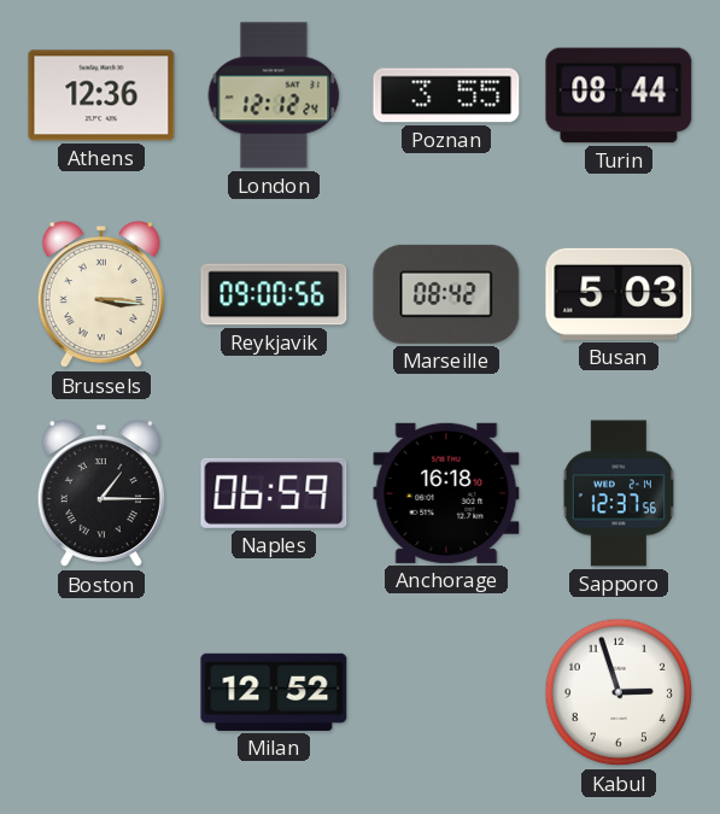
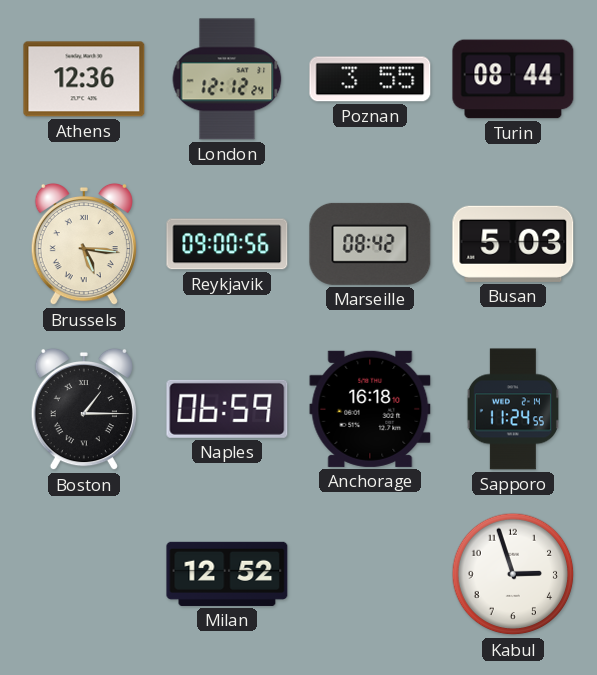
Brussels: 3:16 -> 5:16
Sapporo: 12:37 -> 11:24
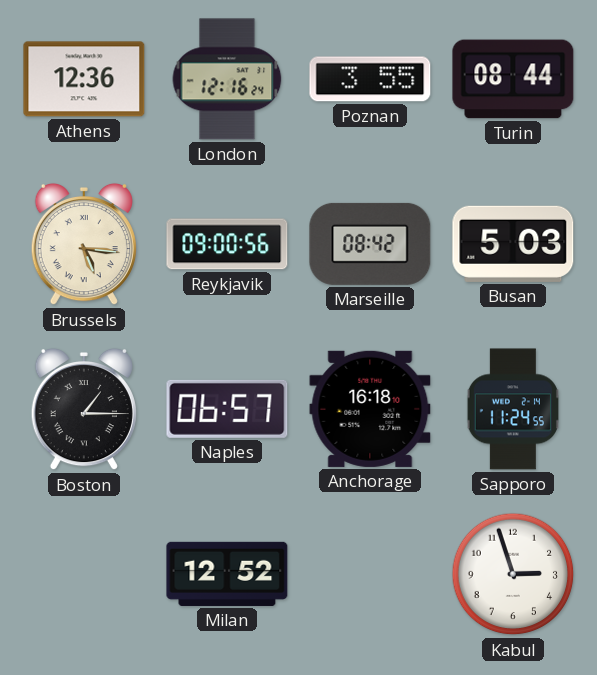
London: 12:12 -> 12:16
Naples: 06:59 -> 06:57
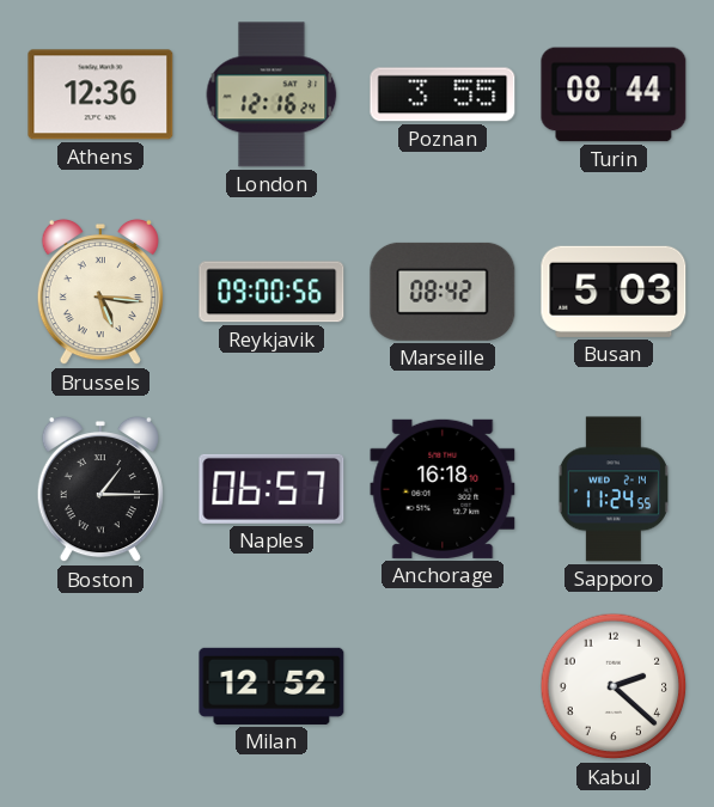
Kabul: 2:57 -> 2:22
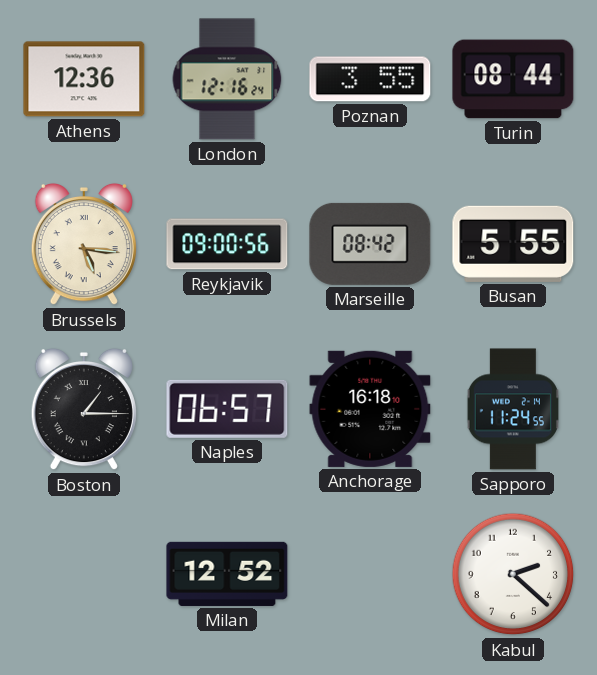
Busan: 5:03 -> 5:55
